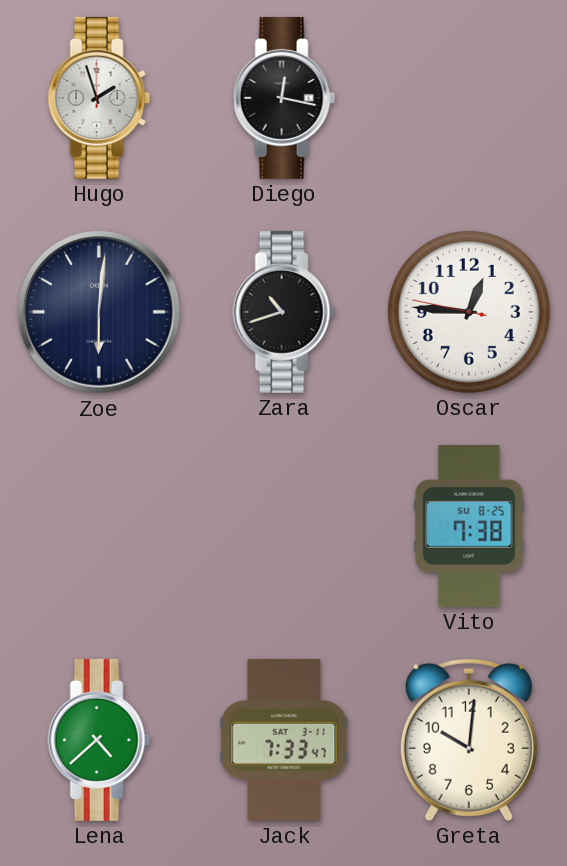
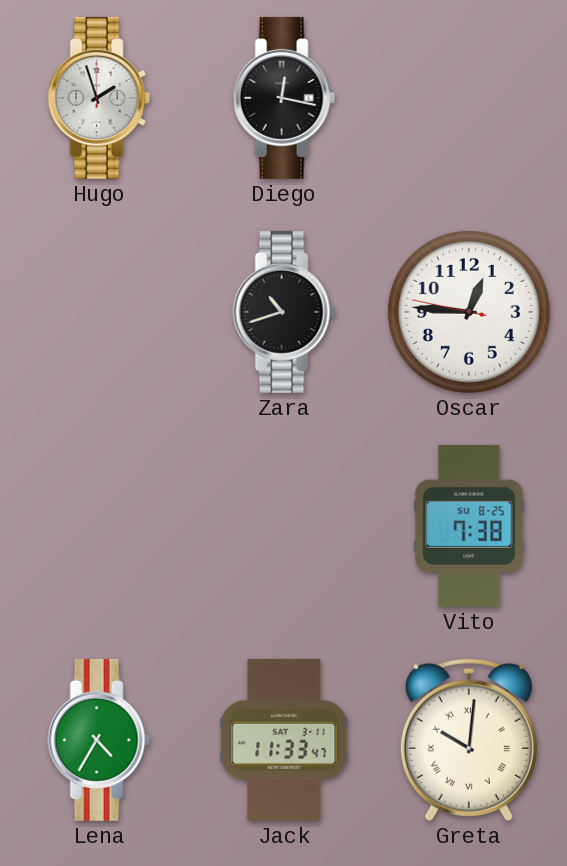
Zoe: 6:01 -> none
Lena: 4:38 -> 4:35
Jack: 7:33 -> 11:33
Greta numerals: Arabic -> Roman
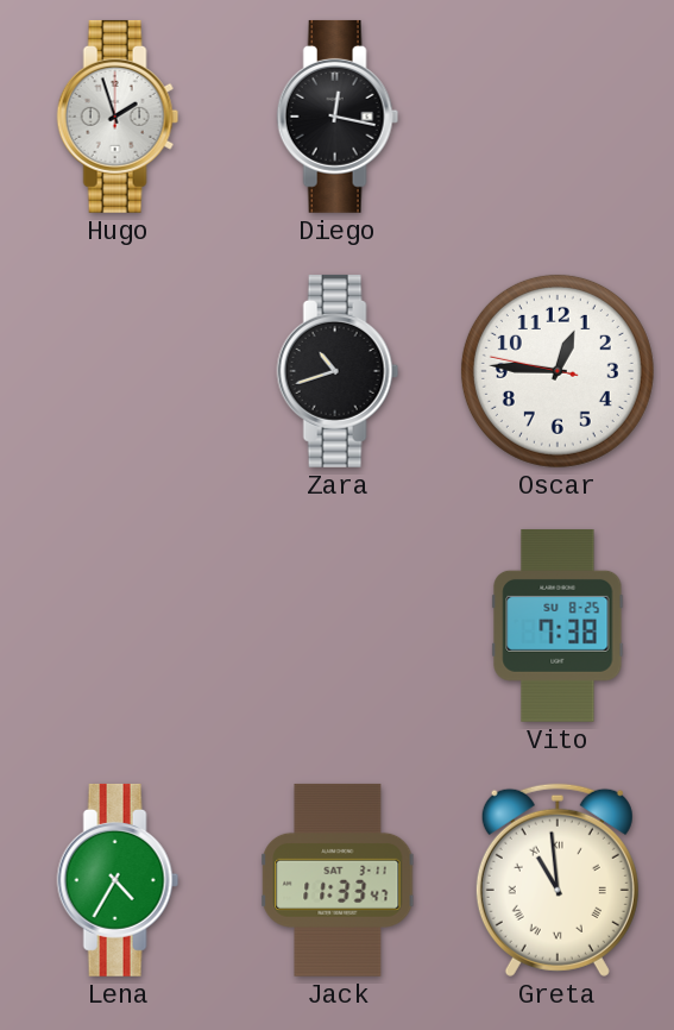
Greta: 10:01 -> 10:59
